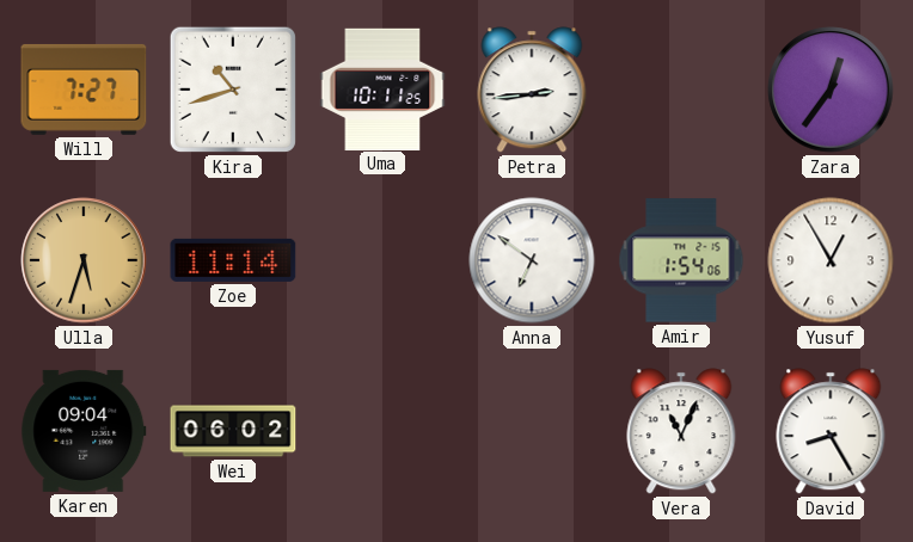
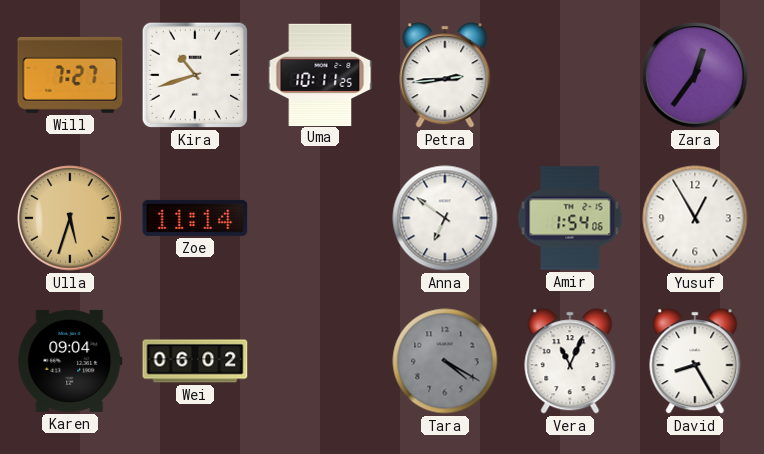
Tara: none -> 4:20
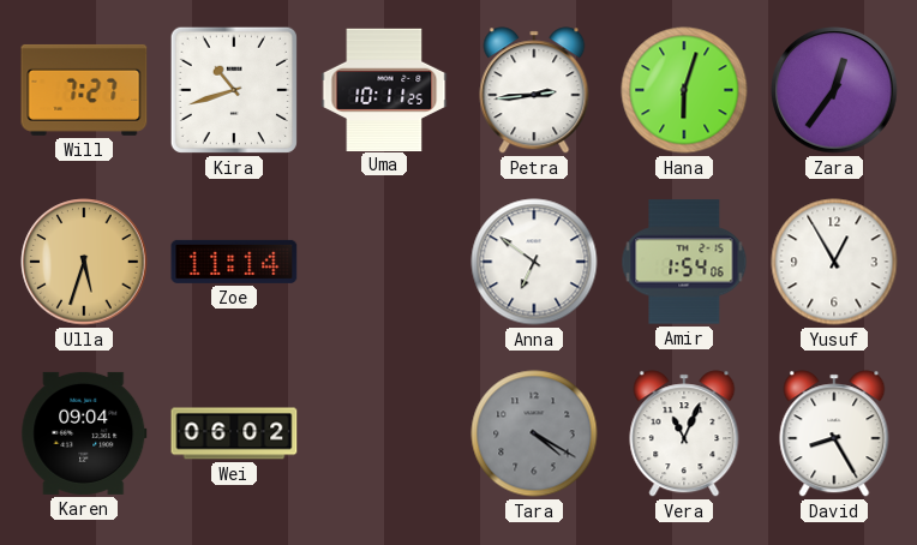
Hana: none -> 6:03
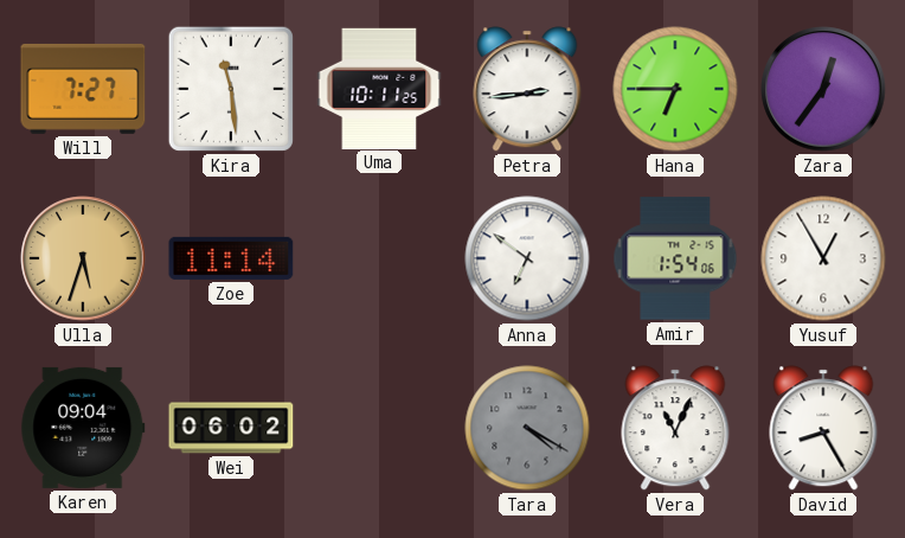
Kira: 10:42 -> 11:29
Hana: 6:03 -> 6:45
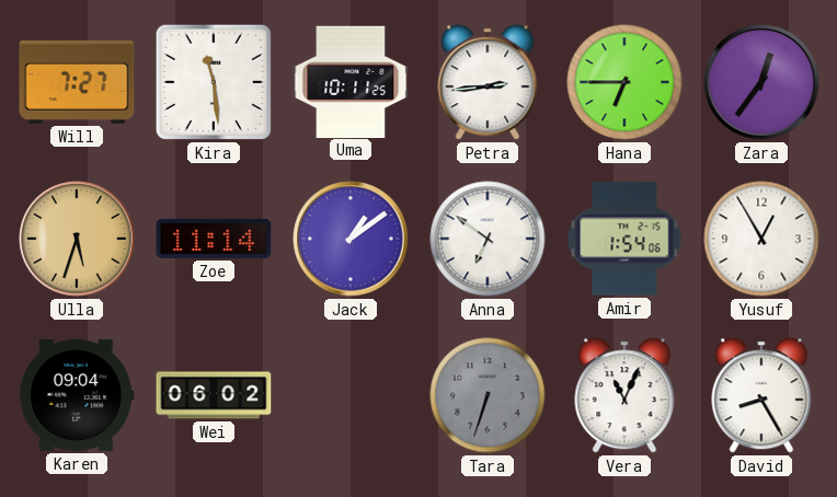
Jack: none -> 1:09
Tara: 4:20 -> 6:33
